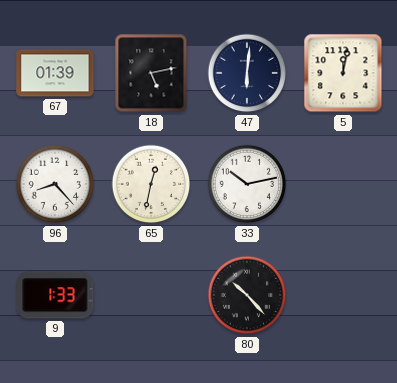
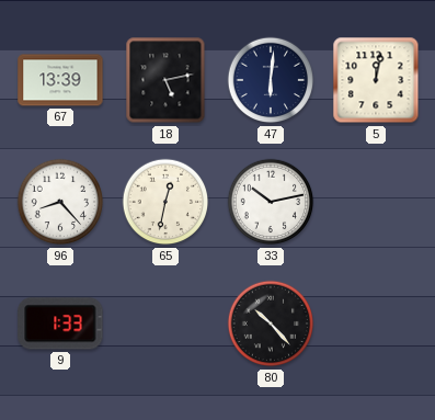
67: 01:39 -> 13:39
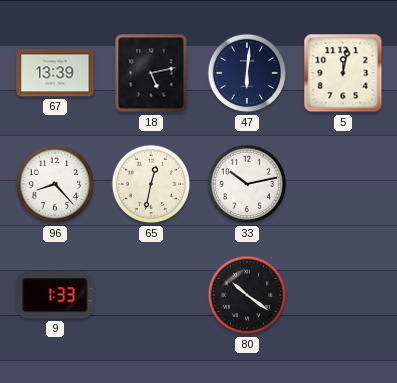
80: 10:23 -> 10:21
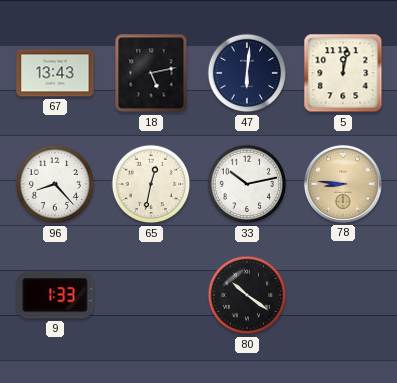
67: 13:39 -> 13:43
78: none -> 8:46
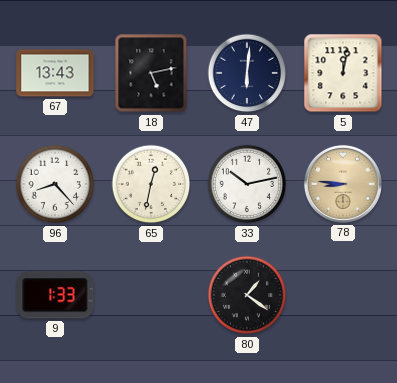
80: 10:21 -> 1:21
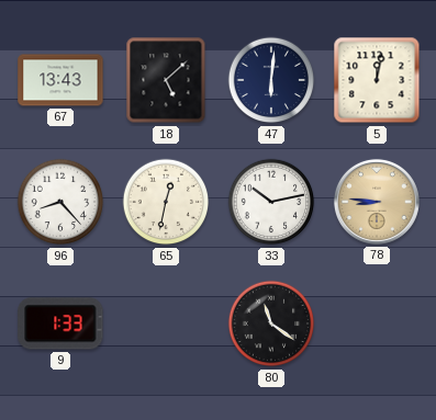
18: 5:13 -> 5:08
80: 1:21 -> 11:21
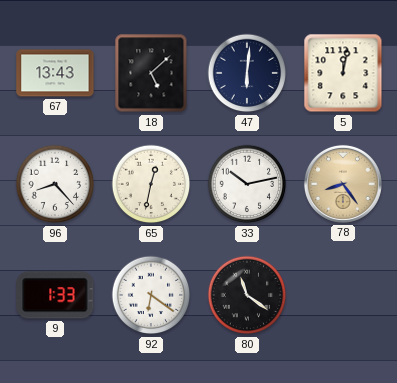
78: 8:46 -> 8:24
92: none -> 6:21
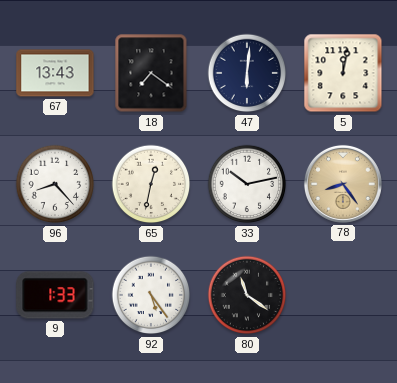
18: 5:08 -> 7:21
92: 6:21 -> 5:24
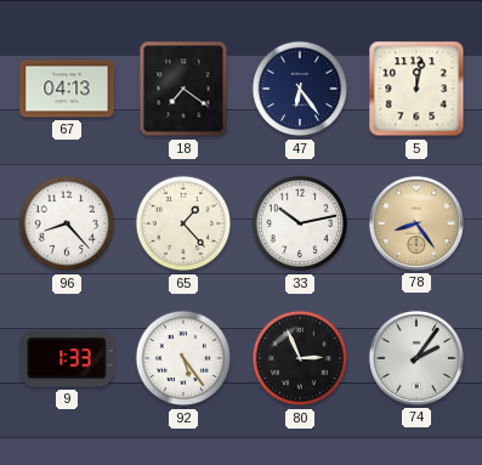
67: 13:43 -> 04:13
47: 6:01 -> 6:24
65: 12:32 -> 1:23
80: 11:21 -> 2:56
74: none -> 2:06
